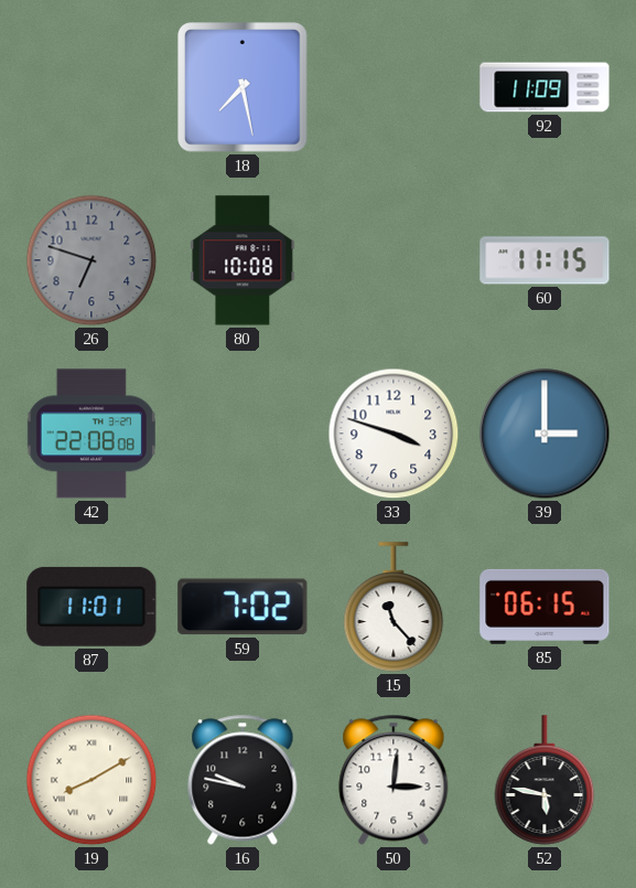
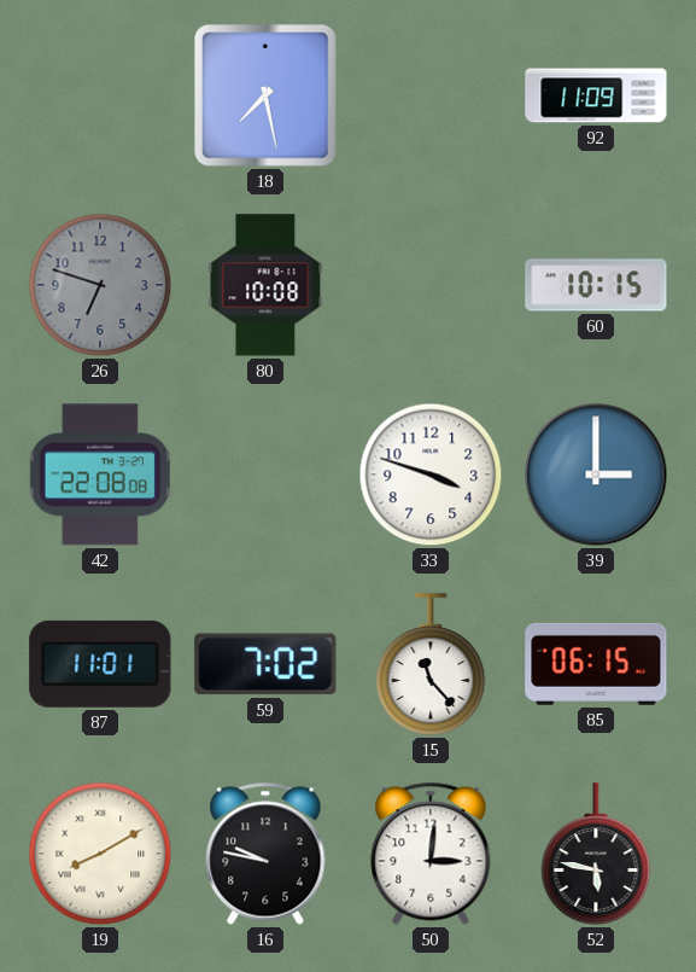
60: 11:15 -> 10:15
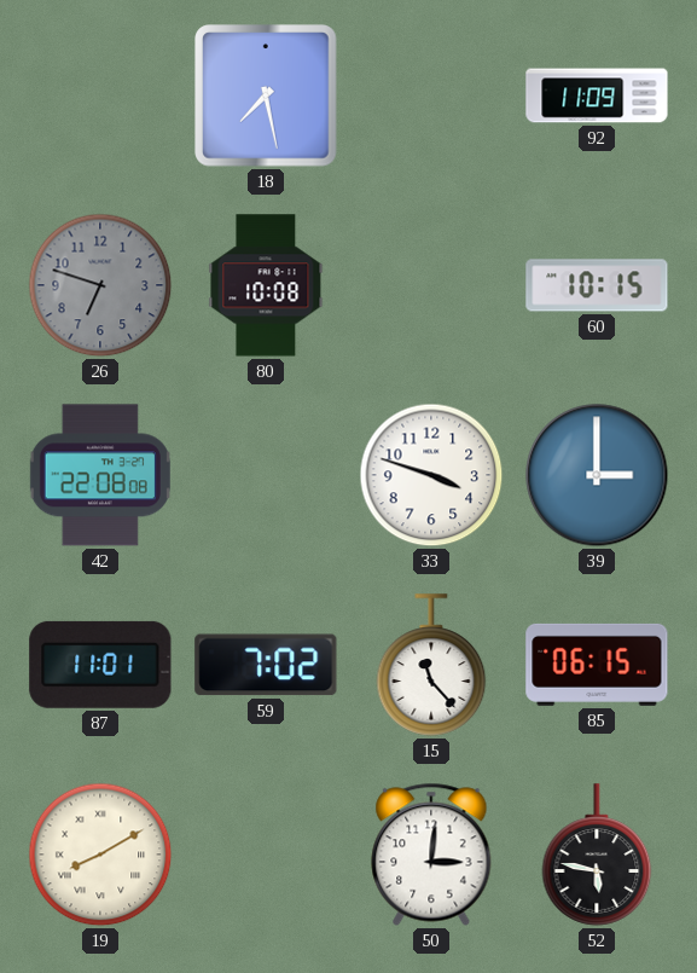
16: 9:47 -> none
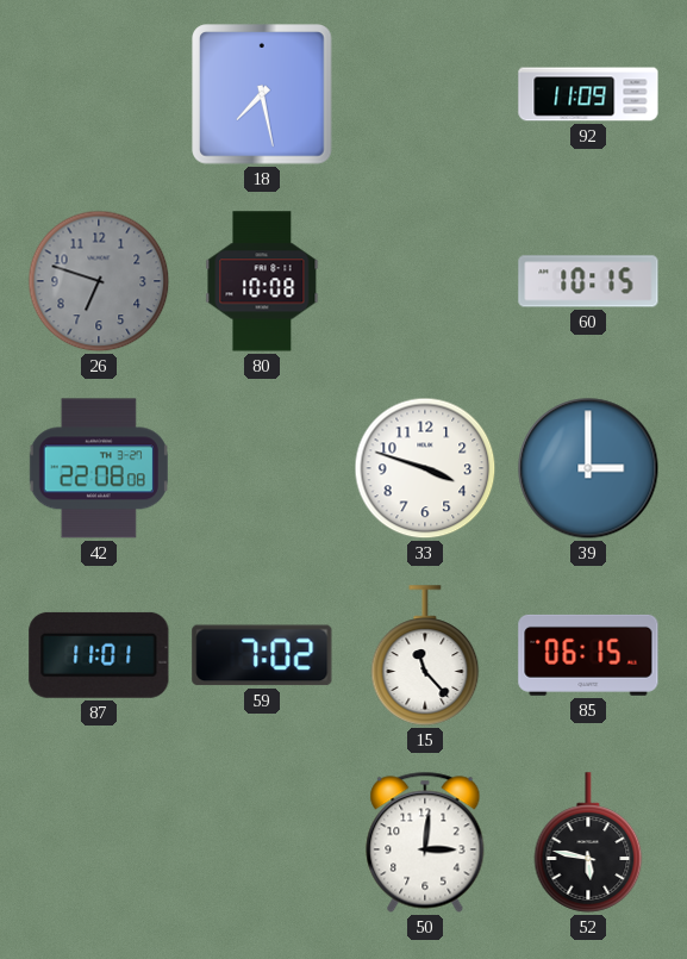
19: 8:10 -> none
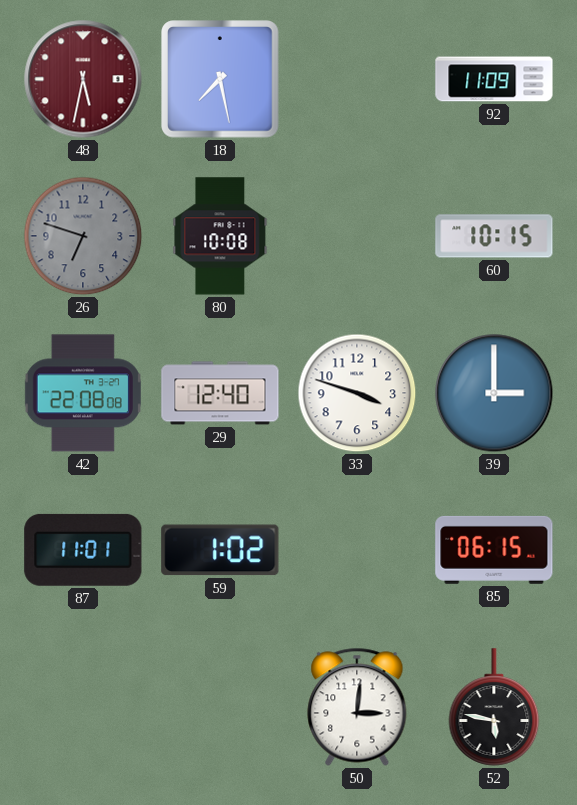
48: none -> 5:32
29: none -> 12:40
59: 7:02 -> 1:02
15: 11:23 -> none
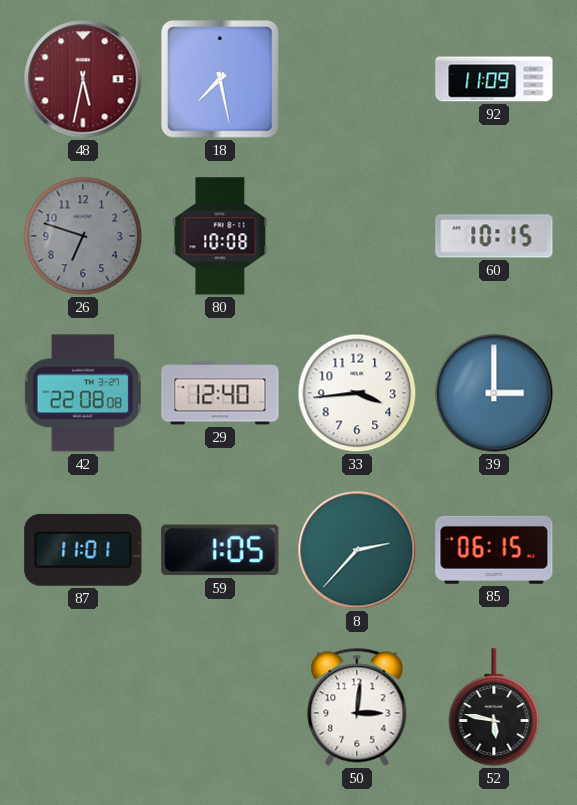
33: 3:48 -> 3:44
59: 1:02 -> 1:05
8: none -> 2:37
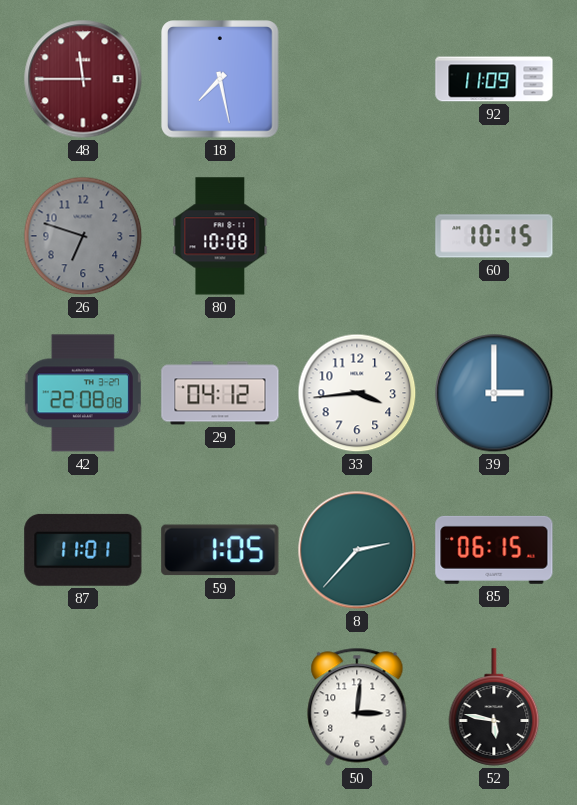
48: 5:32 -> 11:45
29: 12:40 -> 04:12
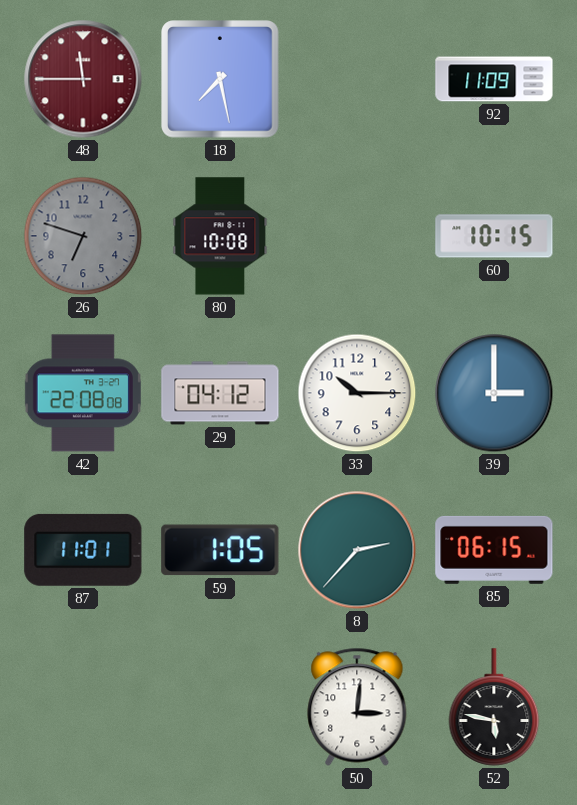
33: 3:44 -> 10:15
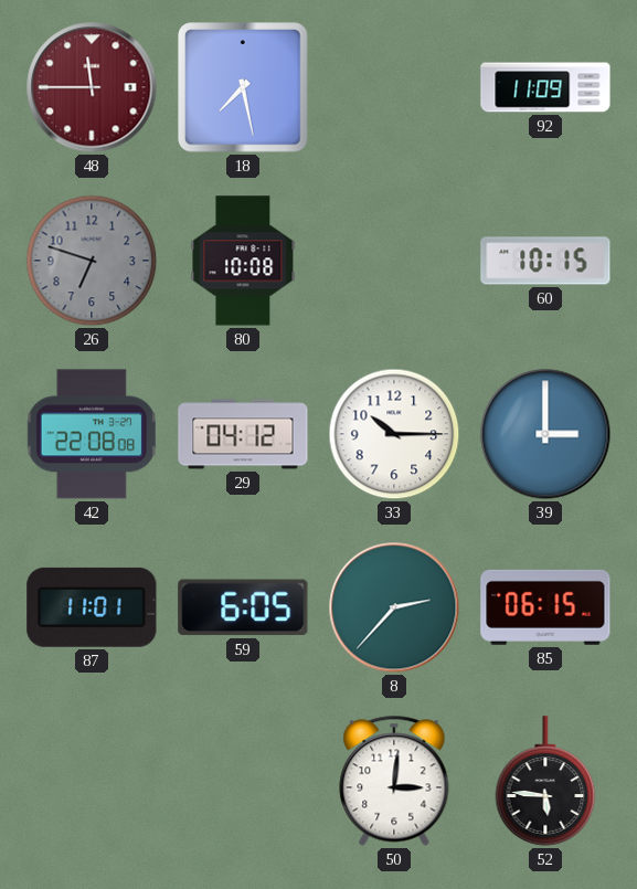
59: 1:05 -> 6:05
52: 5:47 -> 5:46
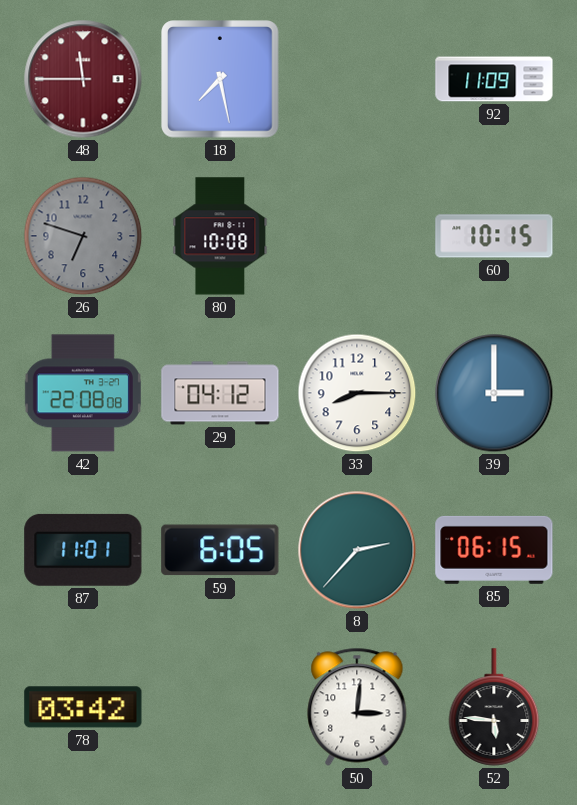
33: 10:15 -> 8:15
78: none -> 03:42
